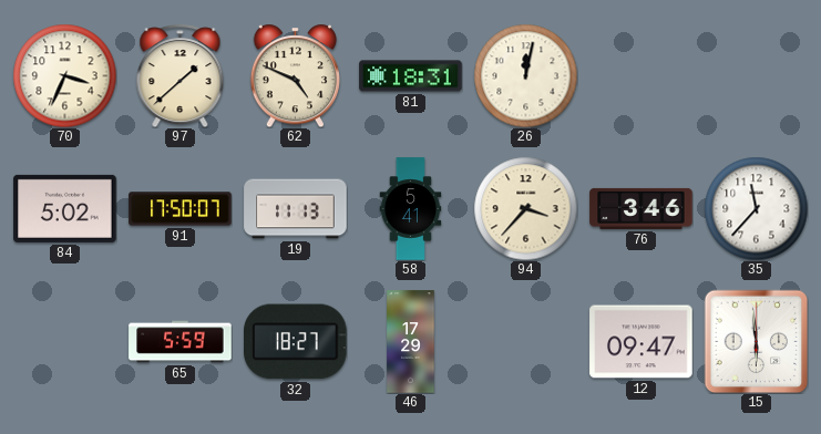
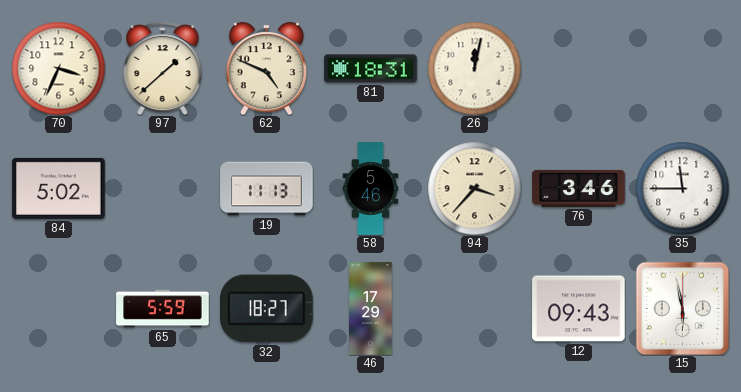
91: 17:50 -> none
58: 5:41 -> 5:46
35: 11:37 -> 11:45
12: 09:47 -> 09:43
15: 5:59 -> 5:58
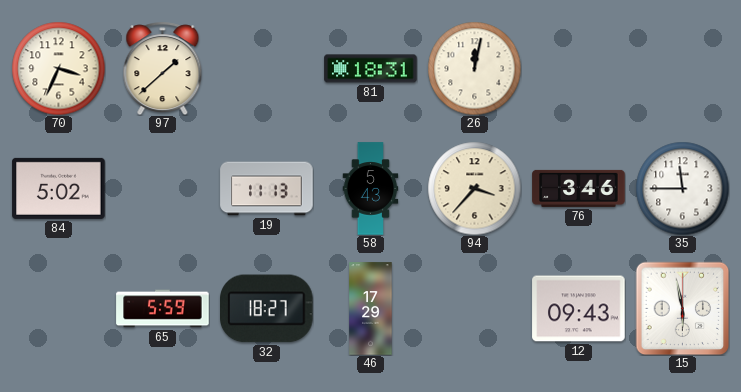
62: 4:49 -> none
58: 5:46 -> 5:43
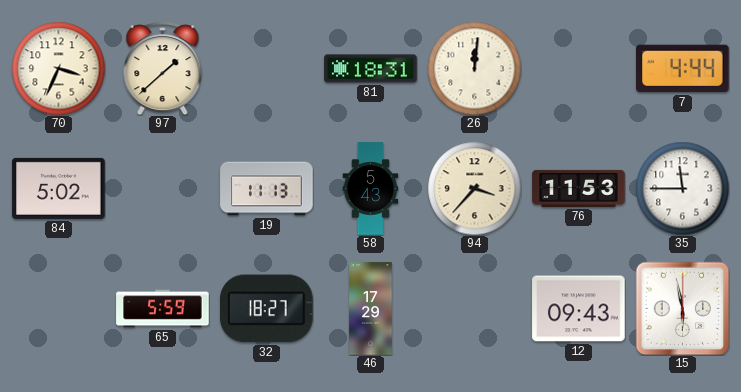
26: 12:02 -> 12:01
7: none -> 4:44
76: 3:46 -> 11:53
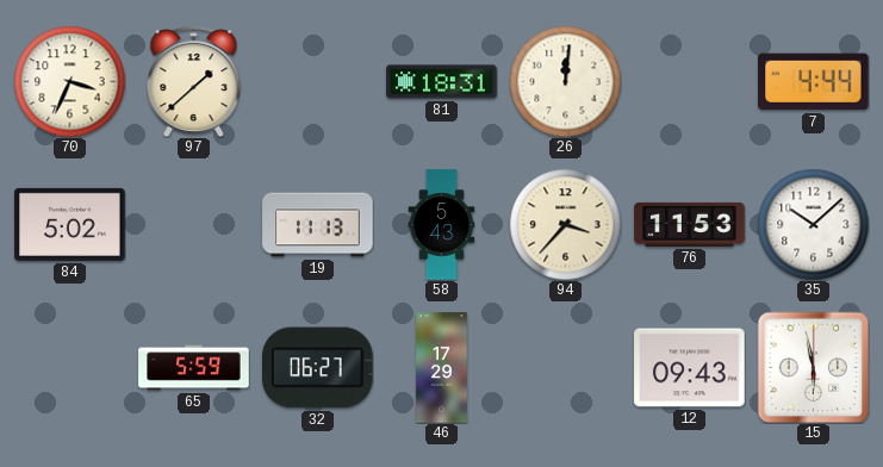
35: 11:45 -> 10:08
32: 18:27 -> 06:27
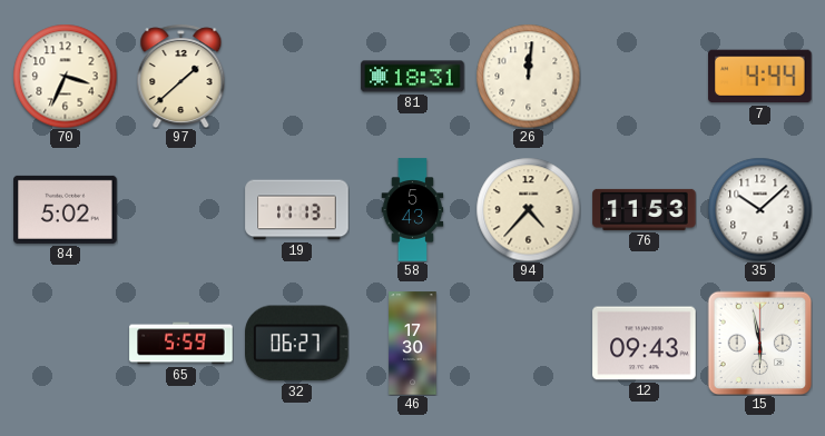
94: 3:37 -> 4:37
46: 17:29 -> 17:30
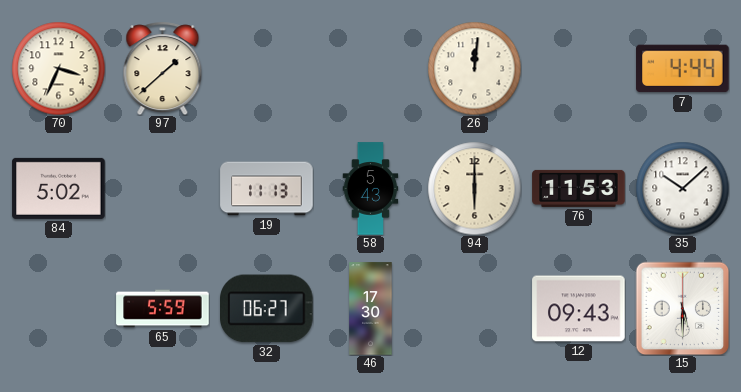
81: 18:31 -> none
94: 4:37 -> 6:00
15: 5:58 -> 5:30
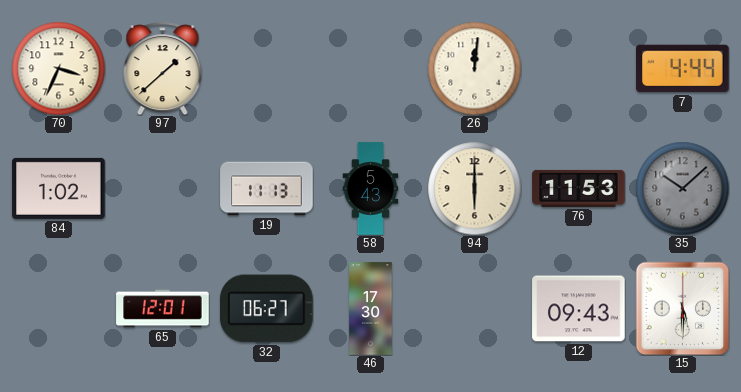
84: 5:02 -> 1:02
35 dial: white -> grey
65: 5:59 -> 12:01
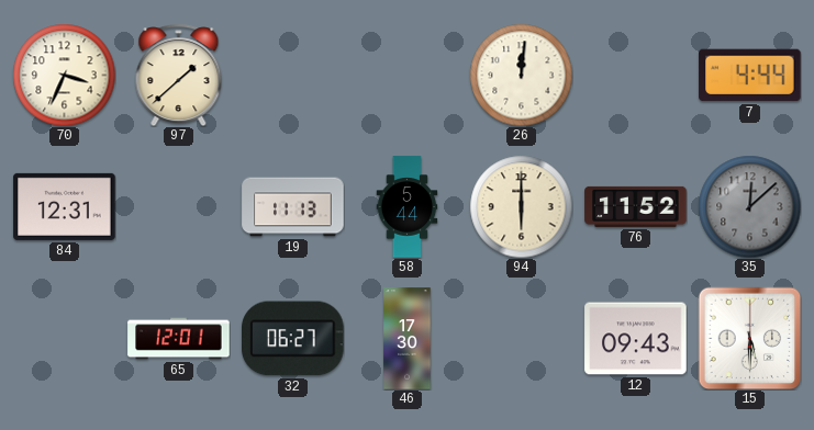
84: 1:02 -> 12:31
58: 5:43 -> 5:44
76: 11:53 -> 11:52
35: 10:08 -> 12:08
